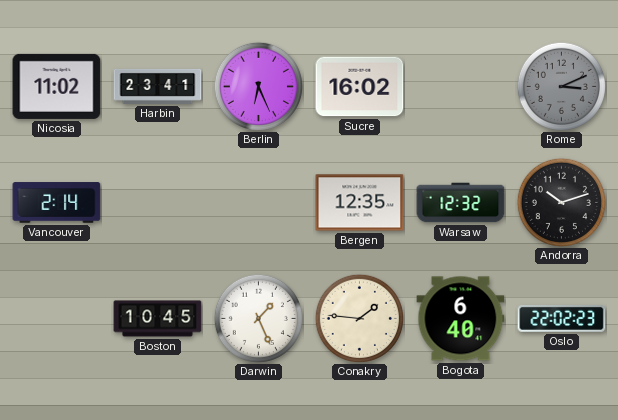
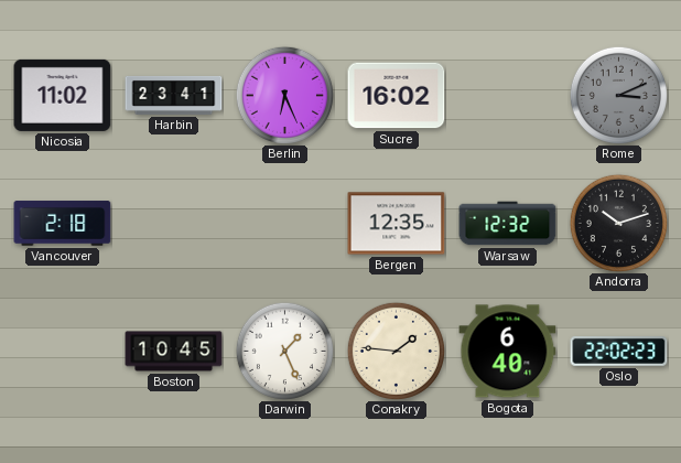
Vancouver: 2:14 -> 2:18
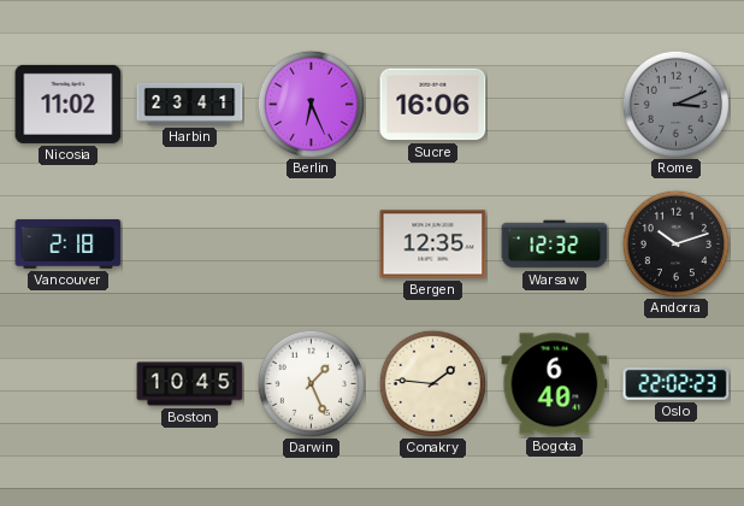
Sucre: 16:02 -> 16:06
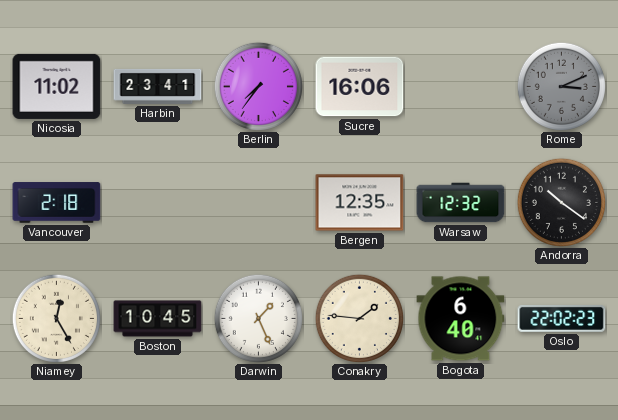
Berlin: 6:26 -> 7:36
Andorra: 10:12 -> 10:21
Niamey: none -> 12:25
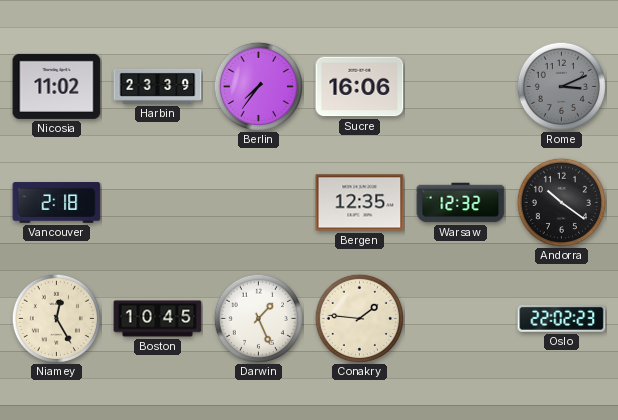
Harbin: 23:41 -> 23:39
Bogota: 6:40 -> none
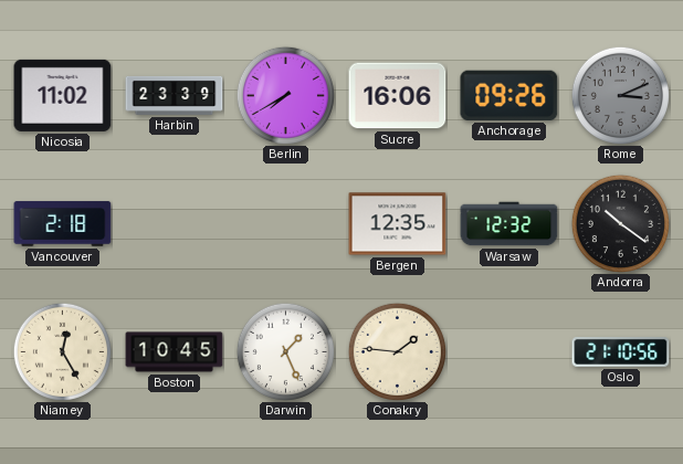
Berlin: 7:36 -> 7:40
Anchorage: none -> 09:26
Oslo: 22:02 -> 21:10
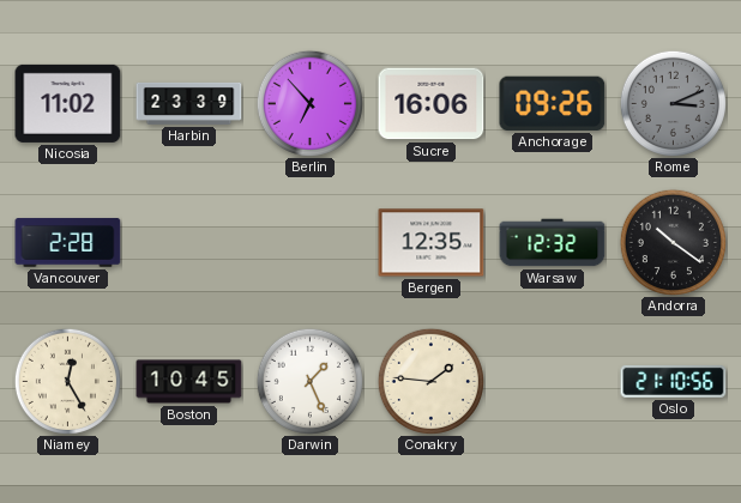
Berlin: 7:40 -> 6:53
Vancouver: 2:18 -> 2:28
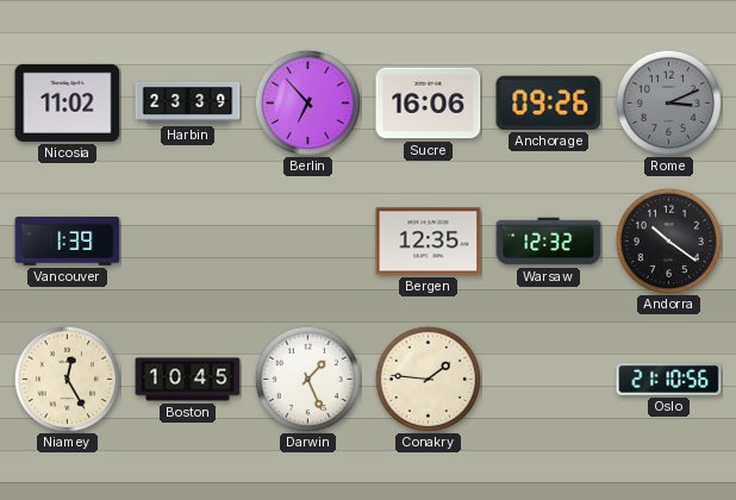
Vancouver: 2:28 -> 1:39
